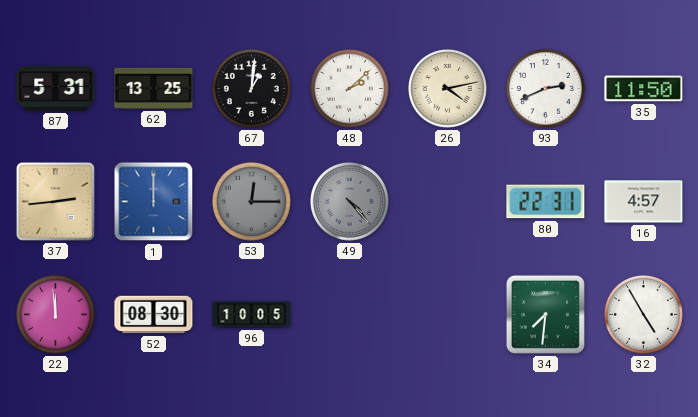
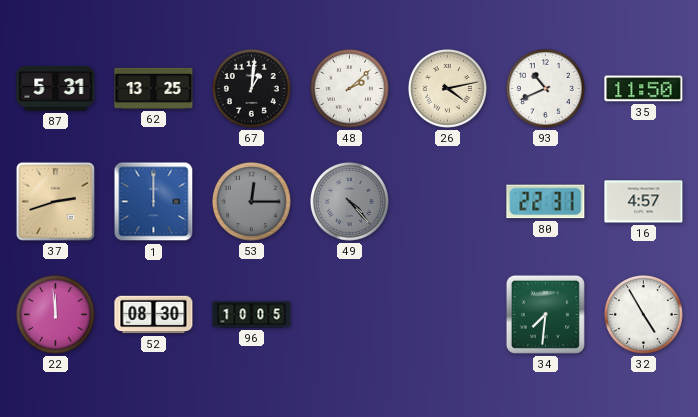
93: 2:41 -> 10:41
37: 2:44 -> 2:42
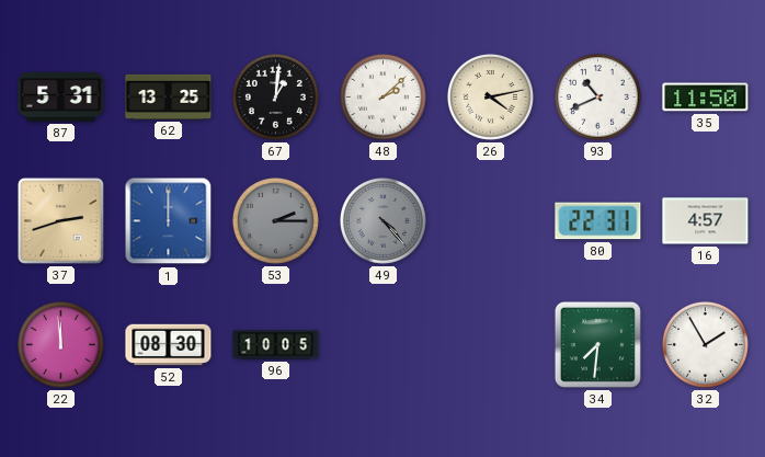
53: 12:15 -> 2:15
32: 4:55 -> 1:55
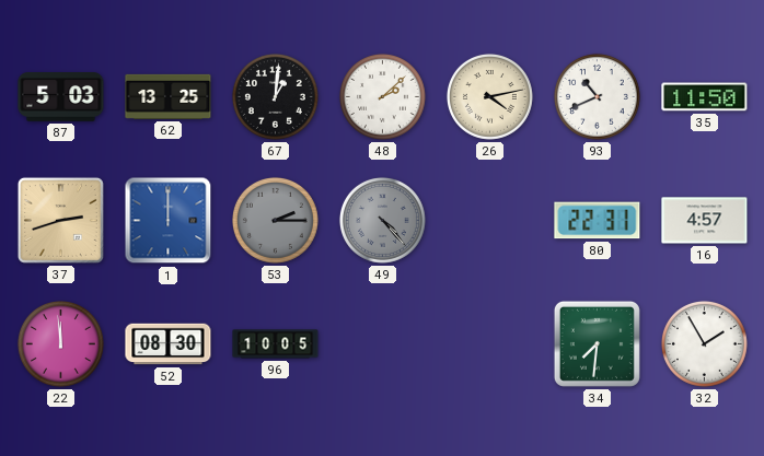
87: 5:31 -> 5:03
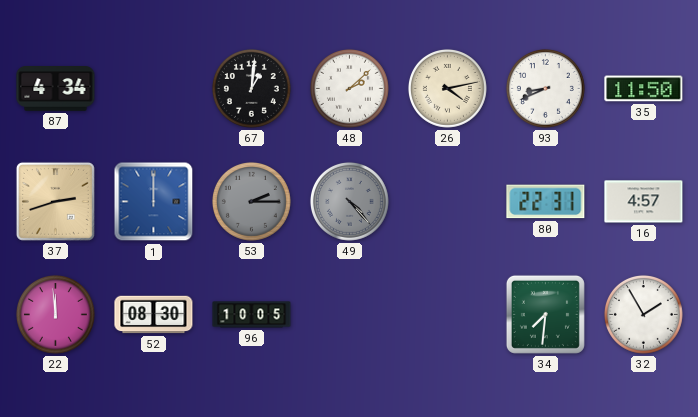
87: 5:03 -> 4:34
62: 13:25 -> none
93: 10:41 -> 8:41
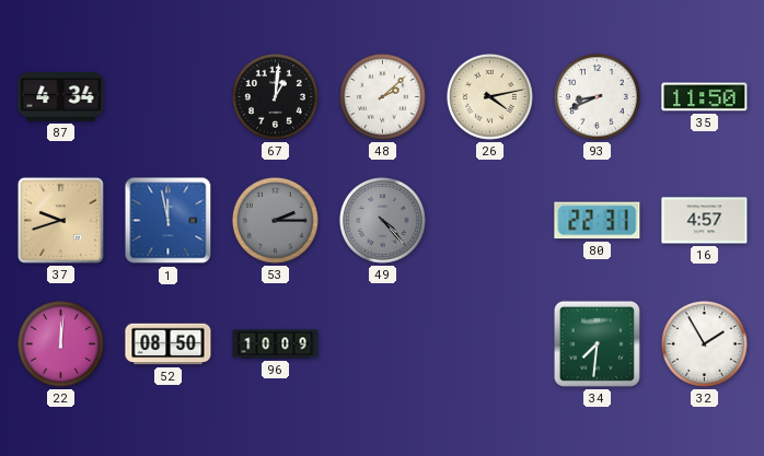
37: 2:42 -> 9:42
1: 12:00 -> 11:58
22: 11:59 -> 12:01
52: 08:30 -> 08:50
96: 10:05 -> 10:09
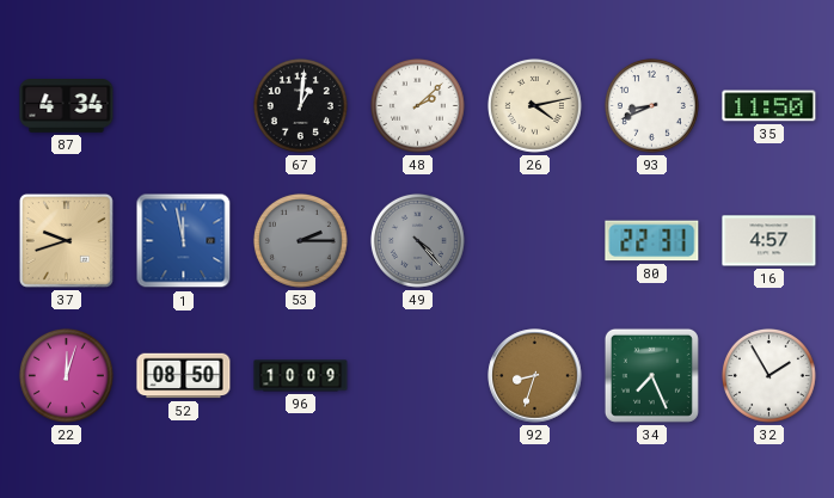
22: 12:01 -> 12:03
92: none -> 8:33
34: 7:31 -> 7:26
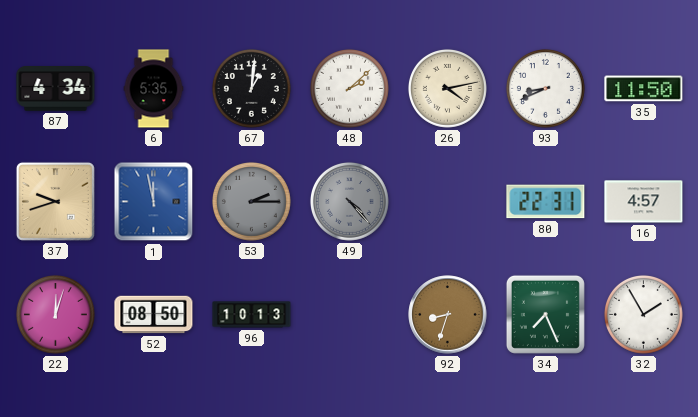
6: none -> 5:35
96: 10:09 -> 10:13
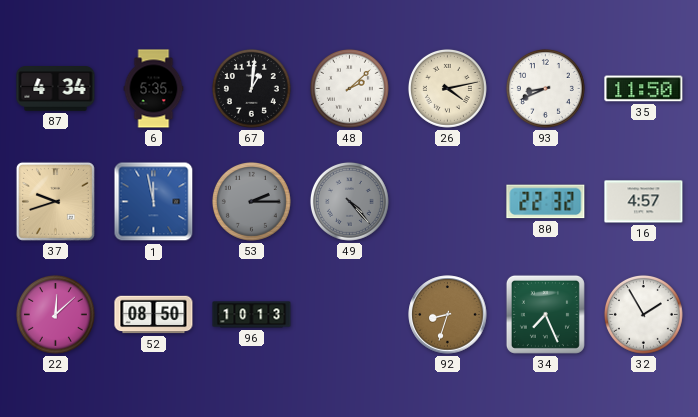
80: 22:31 -> 22:32
22: 12:03 -> 12:08
